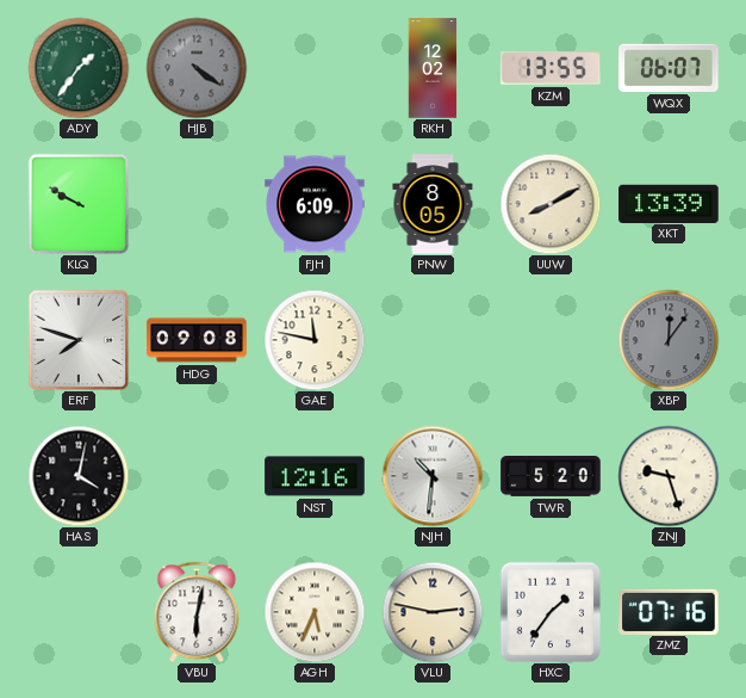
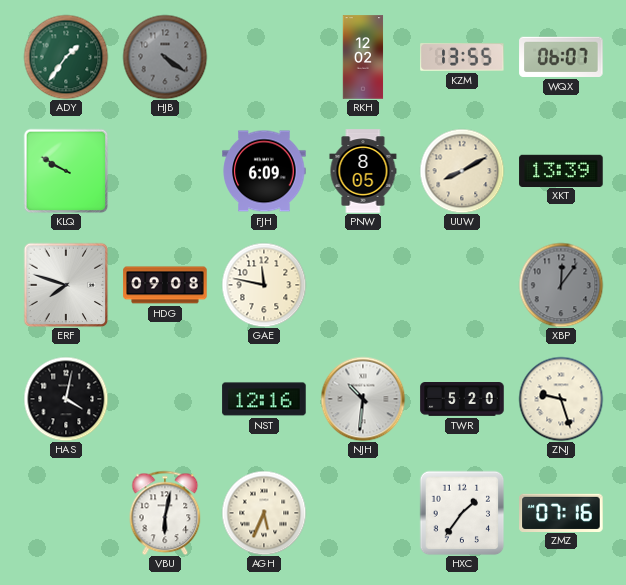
VLU: 2:47 -> none
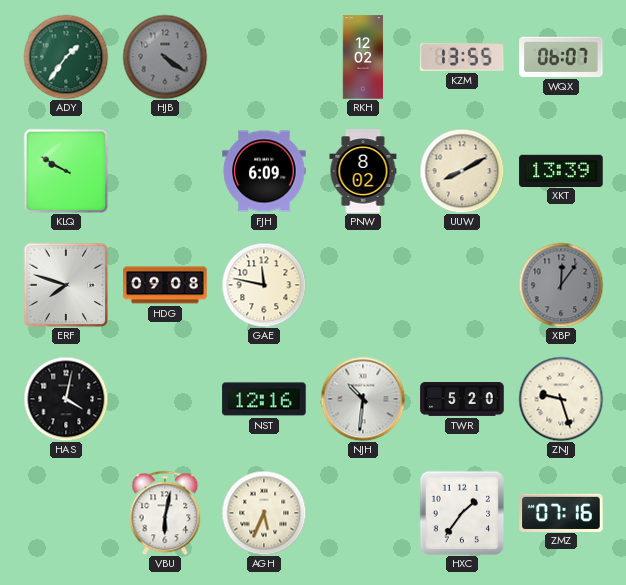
PNW: 8:05 -> 8:02
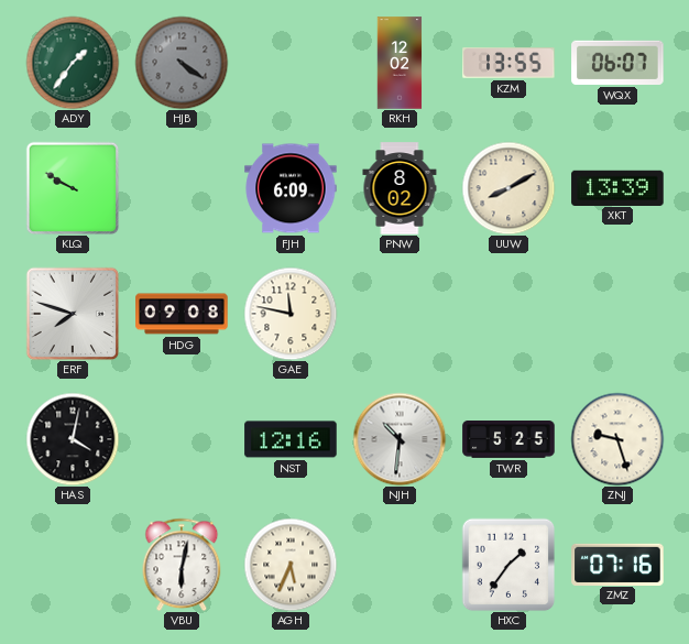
XBP: 12:06 -> none
TWR: 5:20 -> 5:25
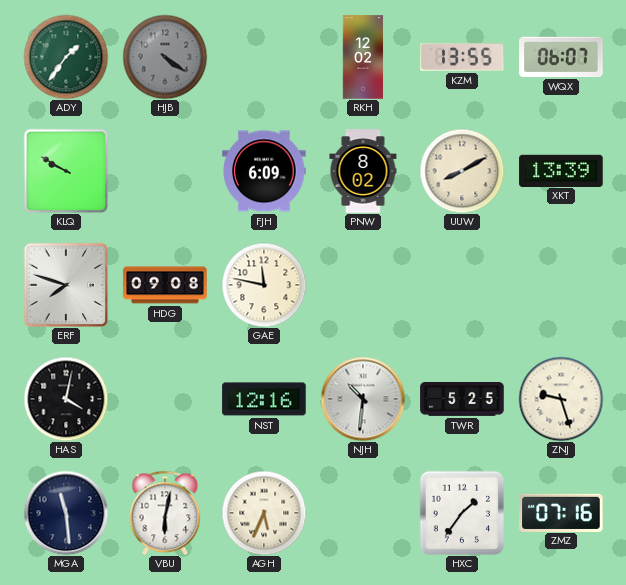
MGA: none -> 11:29
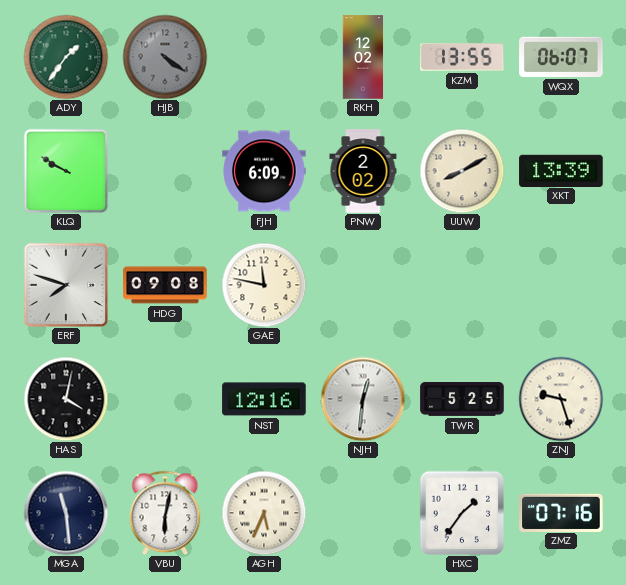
PNW: 8:02 -> 2:02
NJH: 10:31 -> 12:31
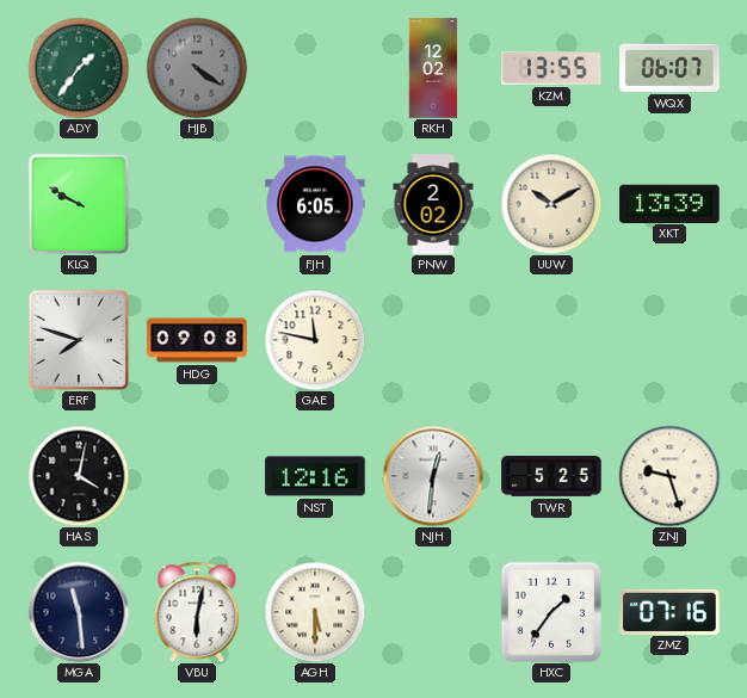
FJH: 6:09 -> 6:05
UUW: 8:10 -> 10:10
AGH: 5:34 -> 5:30
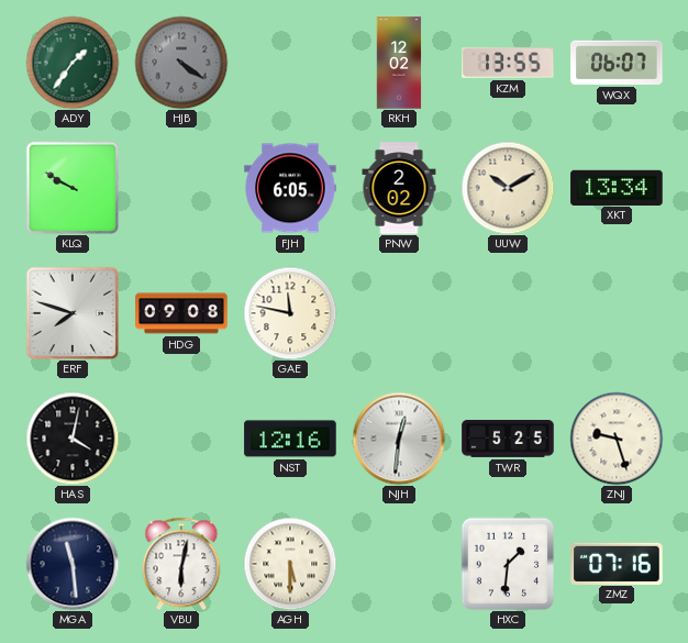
XKT: 13:39 -> 13:34
HXC: 1:36 -> 1:31
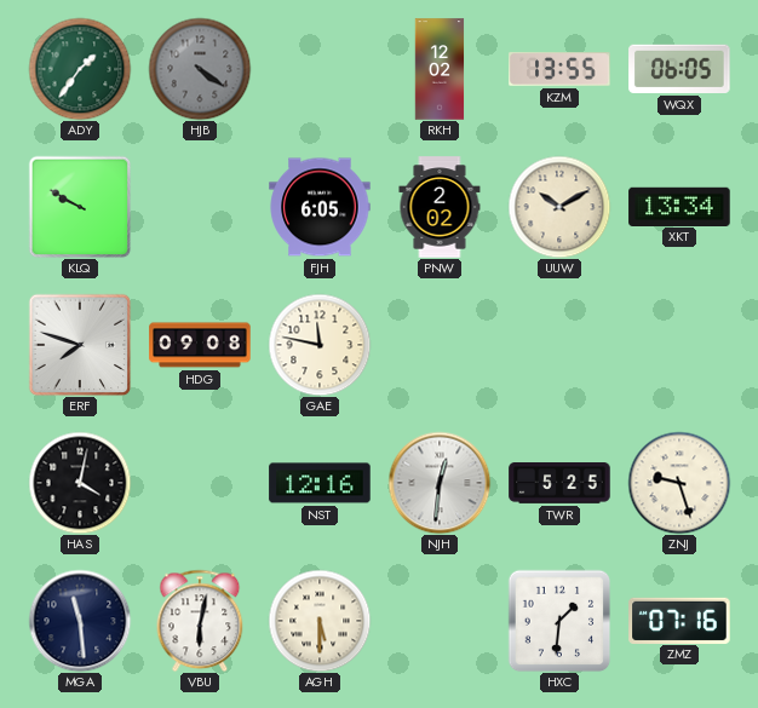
WQX: 06:07 -> 06:05
